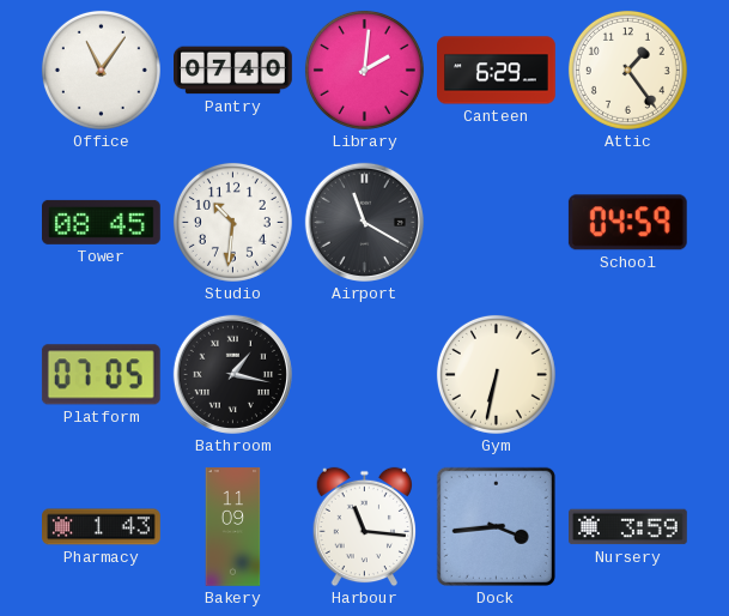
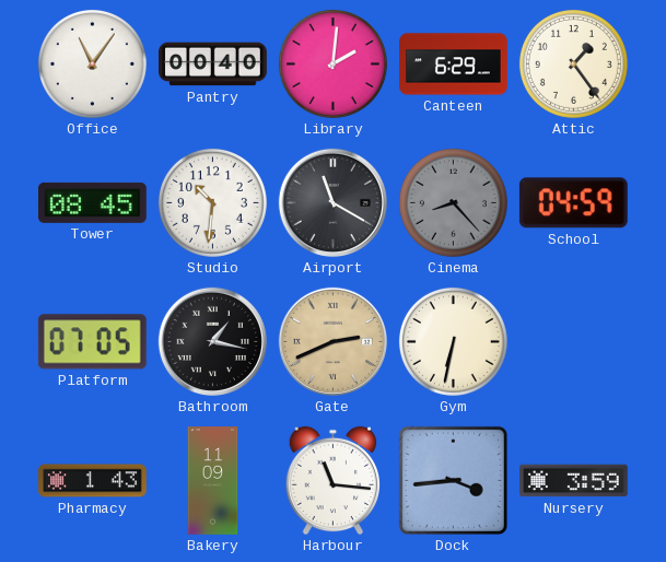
Pantry: 07:40 -> 00:40
Cinema: none -> 8:23
Gate: none -> 2:41
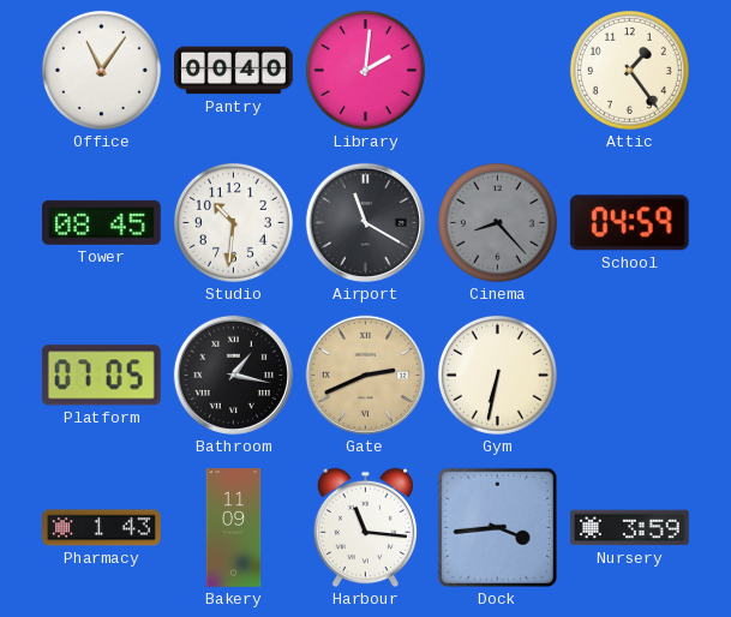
Canteen: 6:29 -> none
